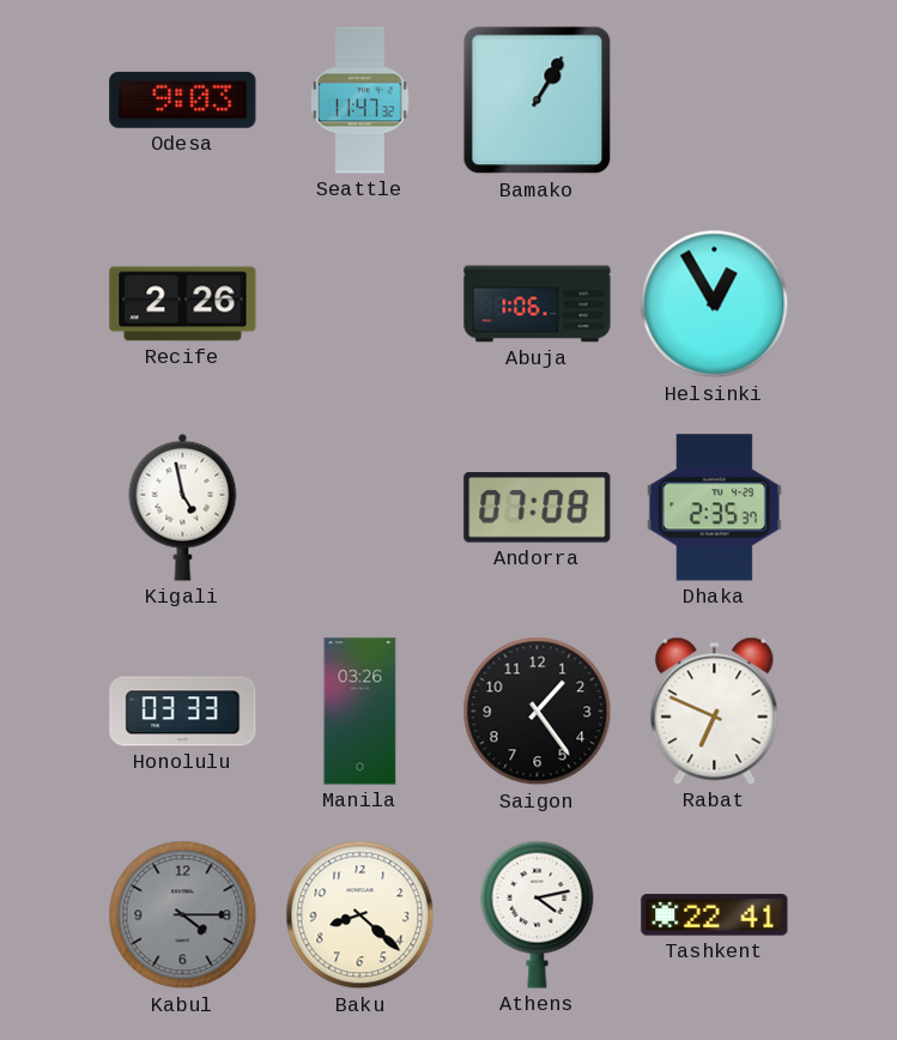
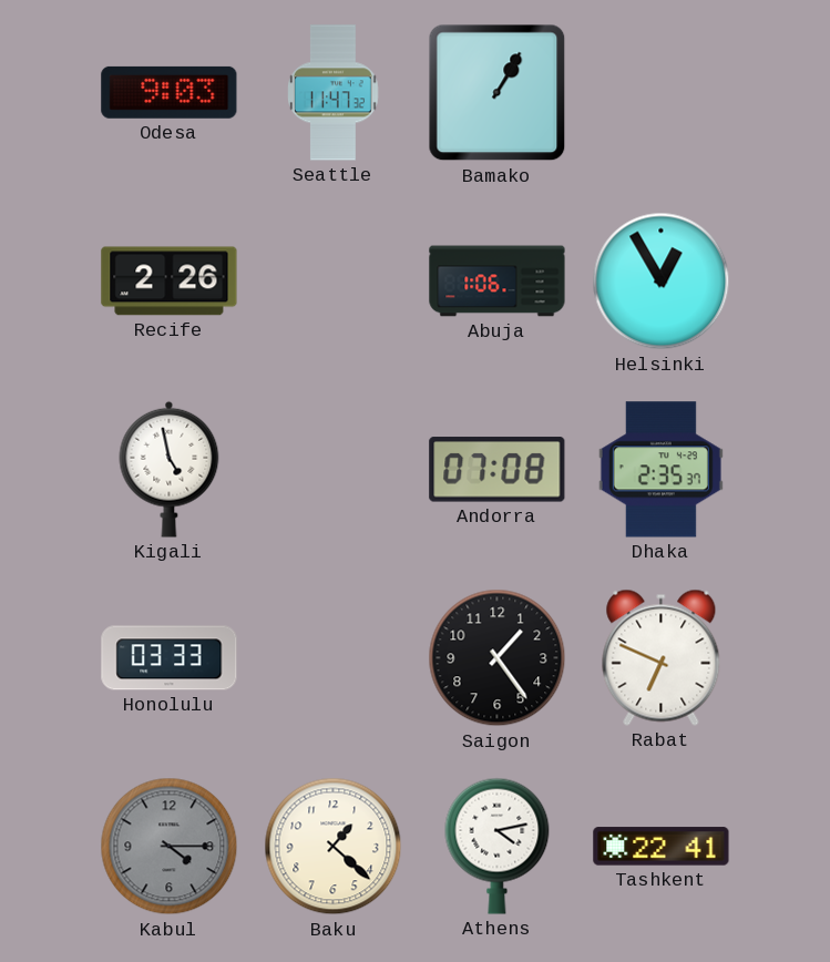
Manila: 03:26 -> none
Baku: 8:22 -> 1:22
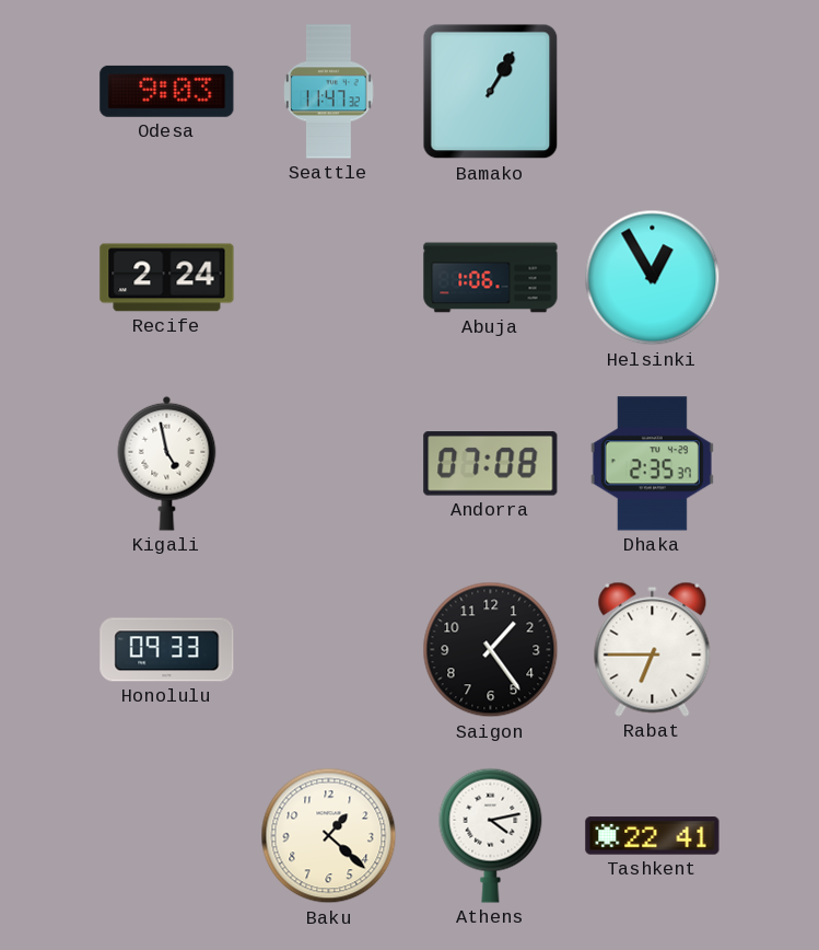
Recife: 2:26 -> 2:24
Honolulu: 03:33 -> 09:33
Rabat: 6:49 -> 6:45
Kabul: 4:15 -> none
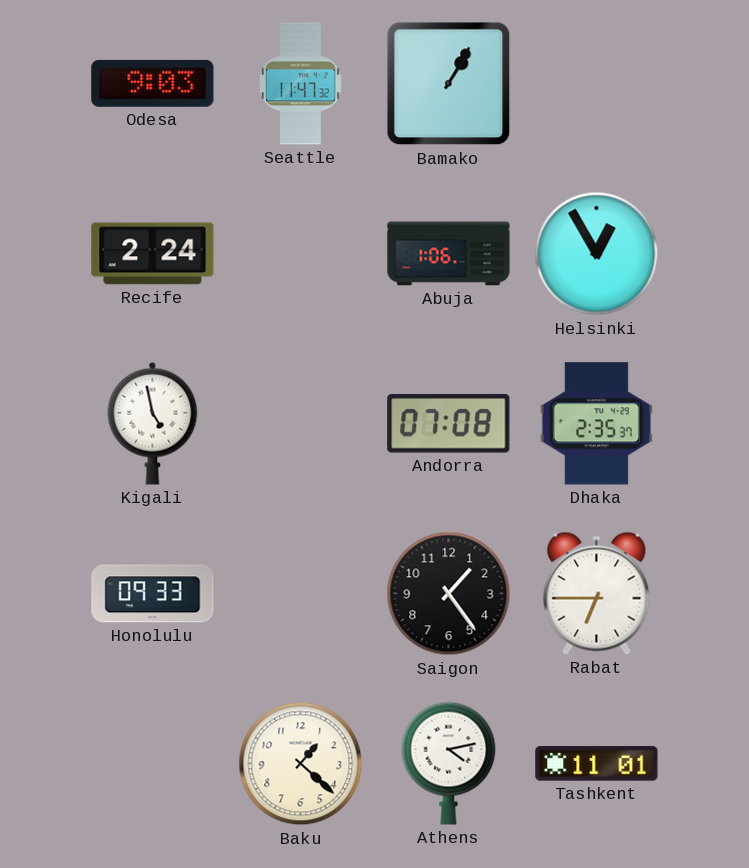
Tashkent: 22:41 -> 11:01
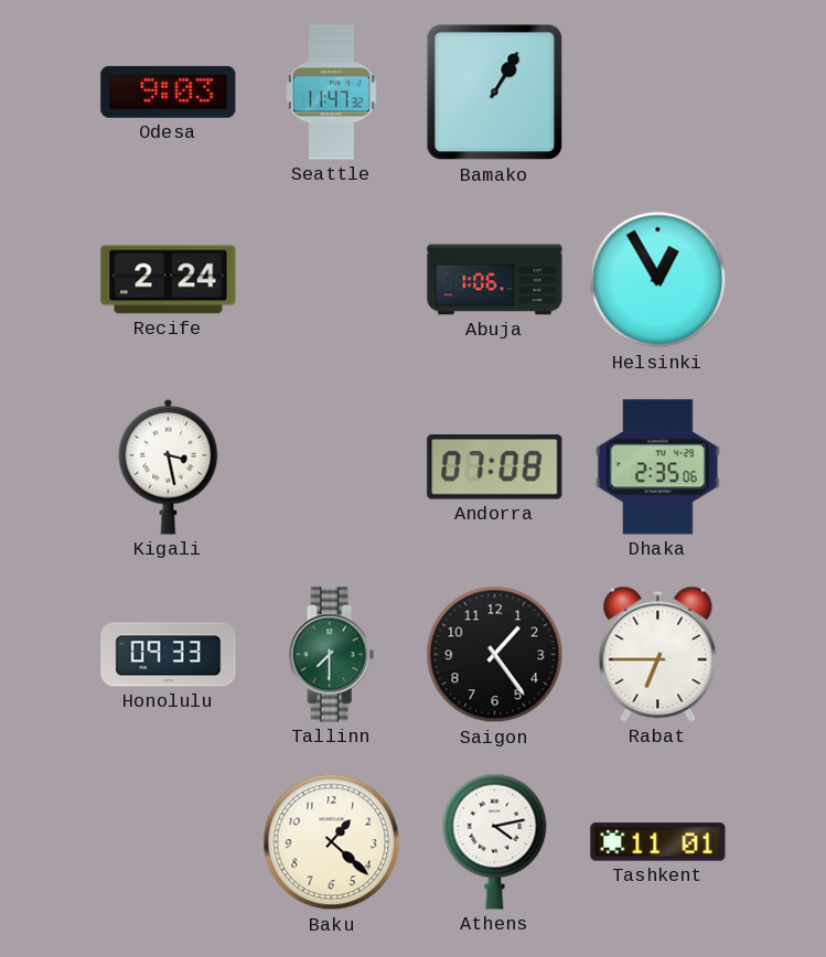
Kigali: 4:58 -> 3:28
Dhaka: 2:35:37 -> 2:35:06
Tallinn: none -> 7:30
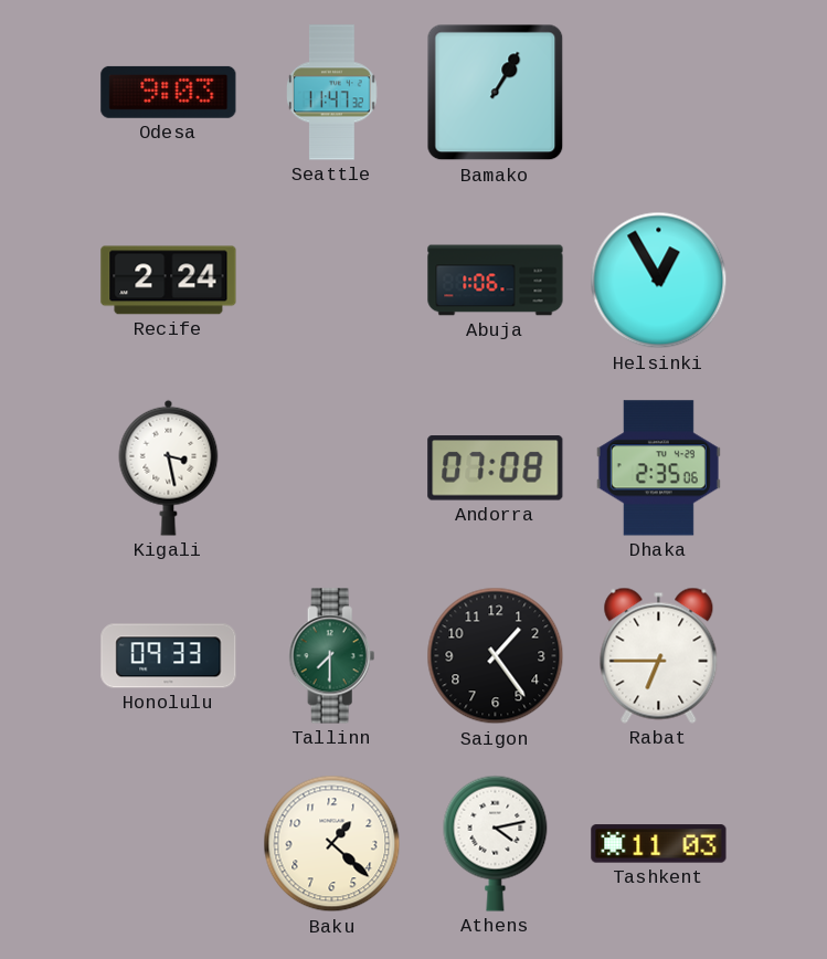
Tashkent: 11:01 -> 11:03
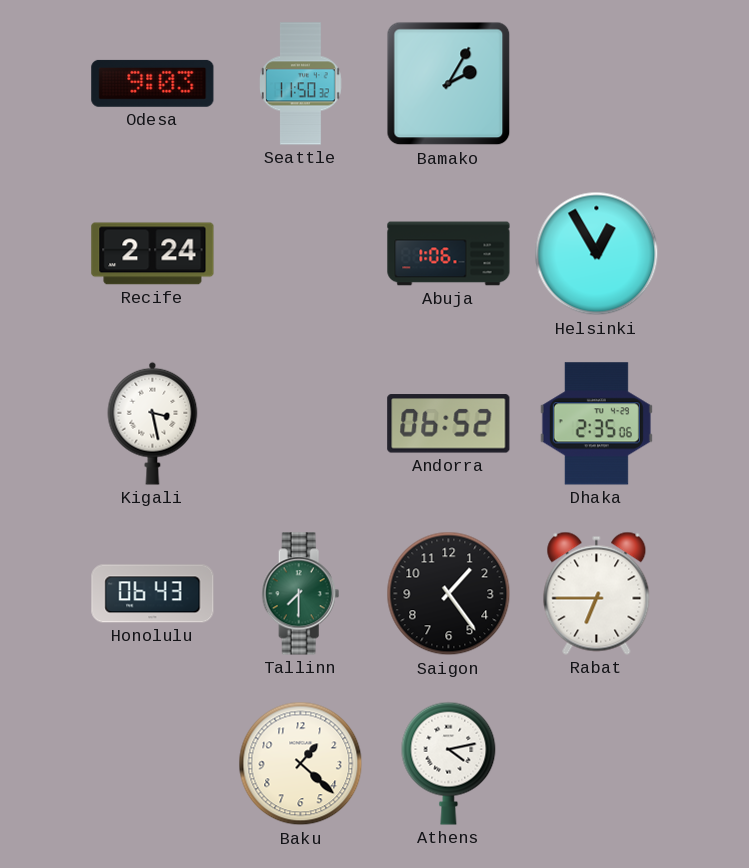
Seattle: 11:47 -> 11:50
Bamako: 1:05 -> 2:05
Andorra: 07:08 -> 06:52
Honolulu: 09:33 -> 06:43
Tashkent: 11:03 -> none
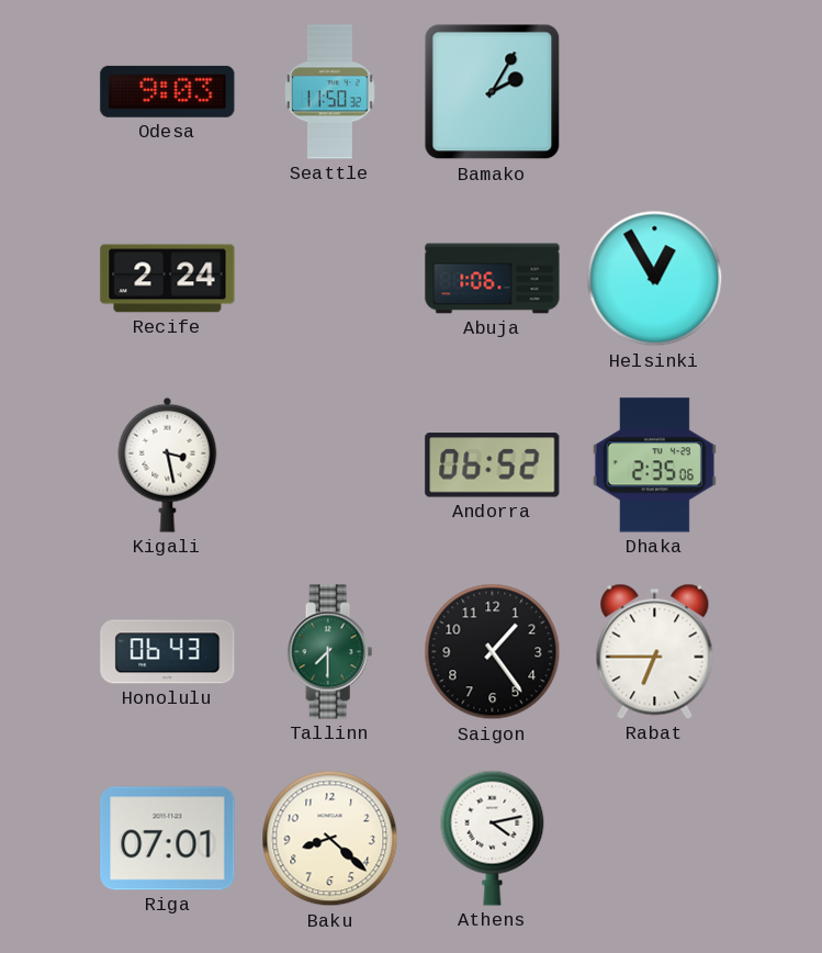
Riga: none -> 07:01
Baku: 1:22 -> 8:22
